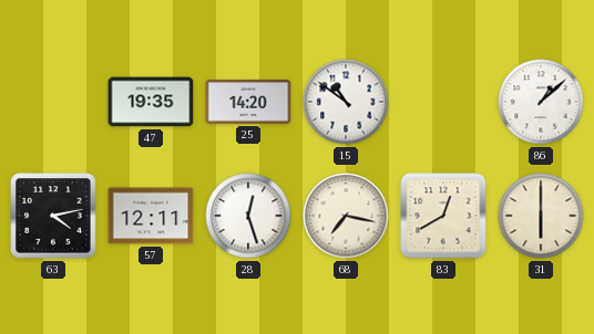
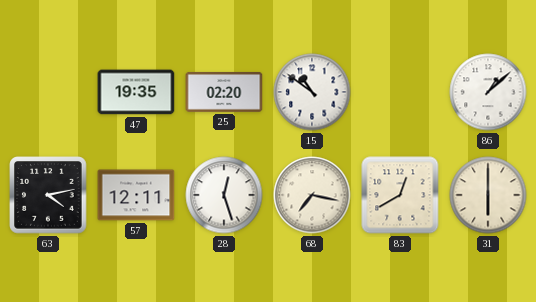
25: 14:20 -> 02:20
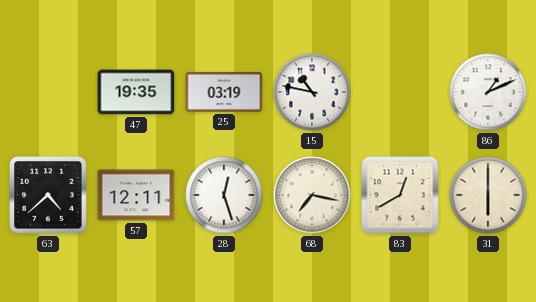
25: 02:20 -> 03:19
15: 10:51 -> 10:47
86: 1:08 -> 1:11
63: 4:13 -> 4:38
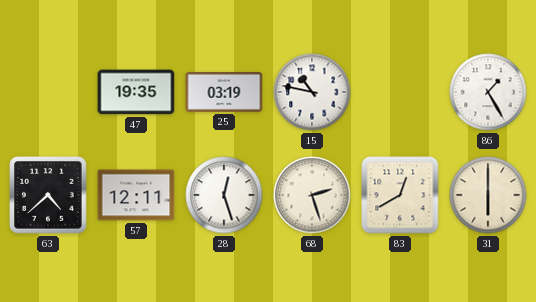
86: 1:11 -> 1:25
68: 7:17 -> 2:27
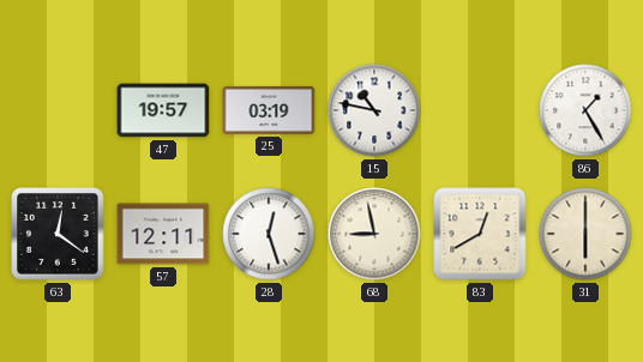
47: 19:35 -> 19:57
63: 4:38 -> 12:21
68: 2:27 -> 8:58
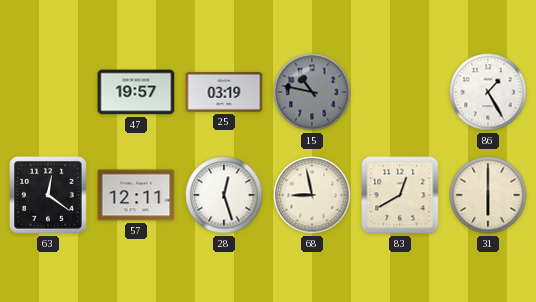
15 dial: white -> grey
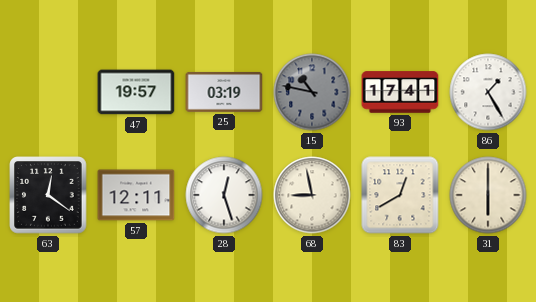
93: none -> 17:41
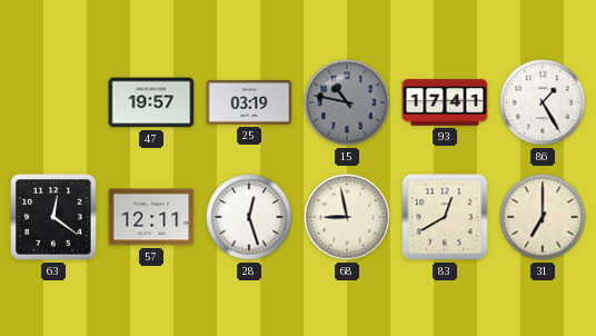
31: 6:00 -> 7:00
